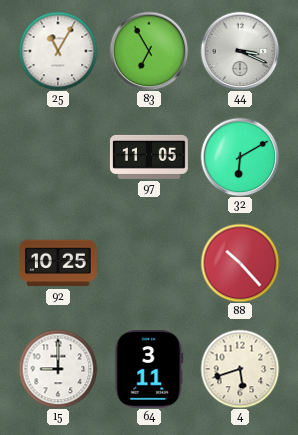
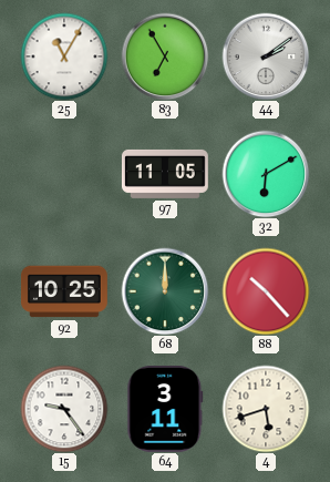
44: 3:19 -> 2:09
68: none -> 12:00
15: 9:00 -> 9:24
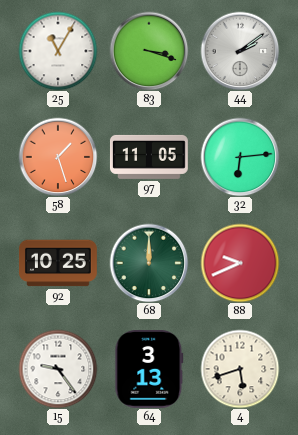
83: 6:55 -> 3:18
58: none -> 1:27
32: 6:10 -> 6:14
88: 10:23 -> 9:41
64: 3:11 -> 3:13
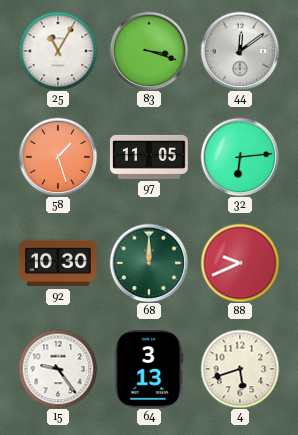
44: 2:09 -> 12:09
92: 10:25 -> 10:30
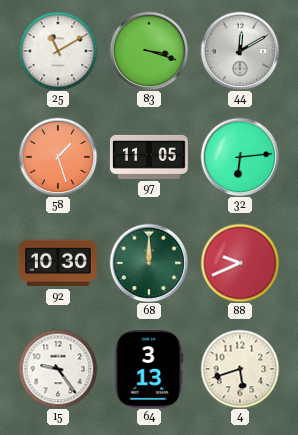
25: 11:05 -> 11:10
44: 12:09 -> 12:10
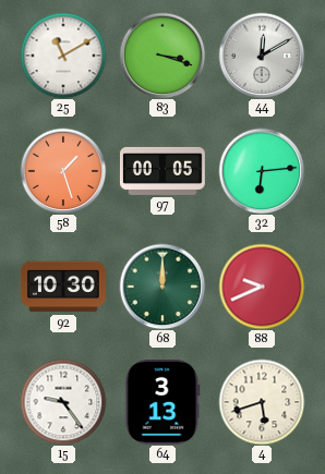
97: 11:05 -> 00:05
